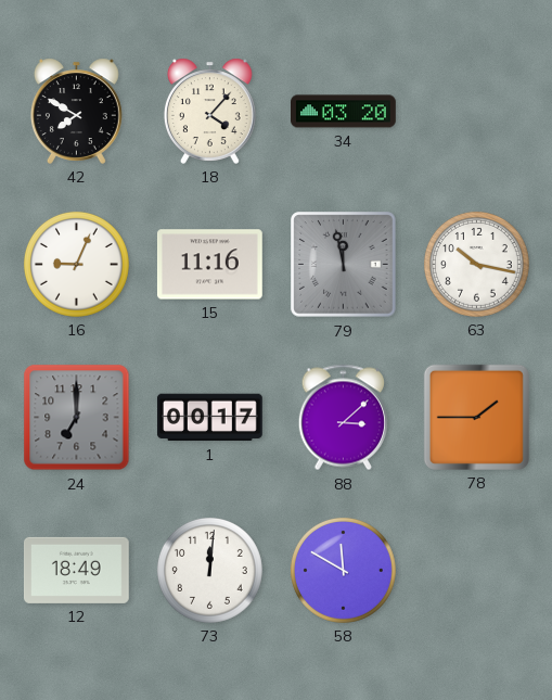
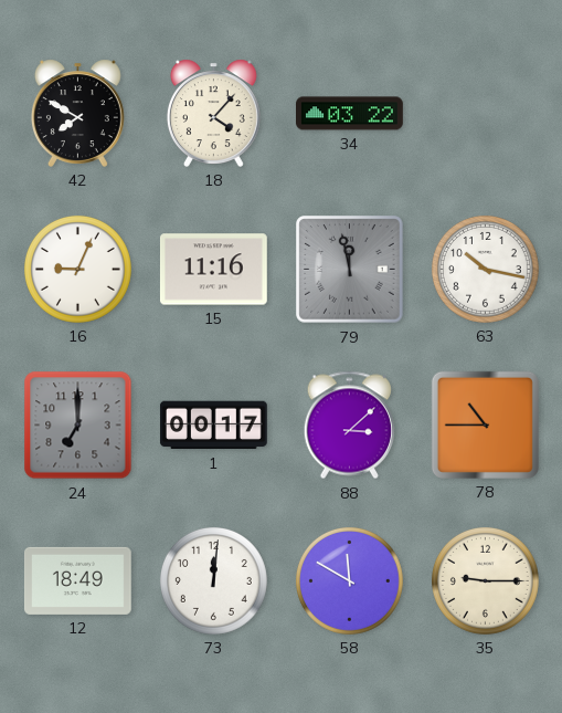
34: 03:20 -> 03:22
78: 1:45 -> 10:45
35: none -> 9:15
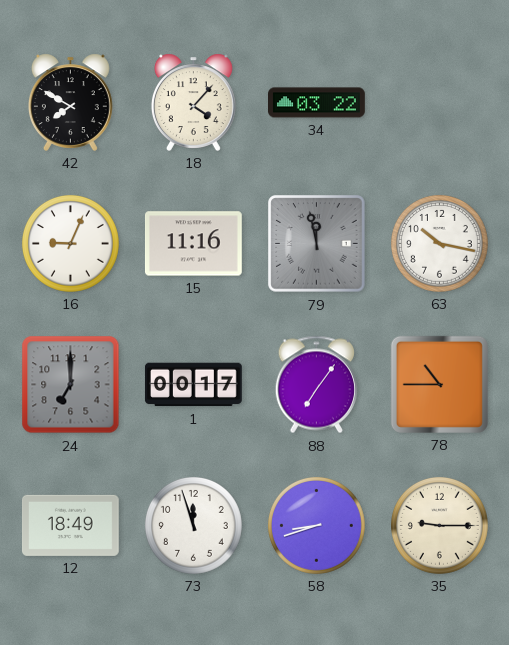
88: 3:08 -> 7:06
73: 12:01 -> 11:57
58: 11:50 -> 8:42
